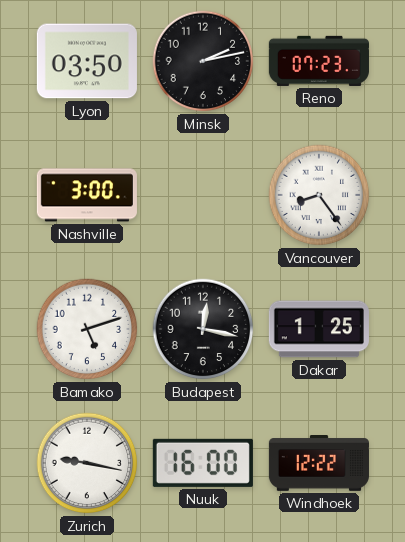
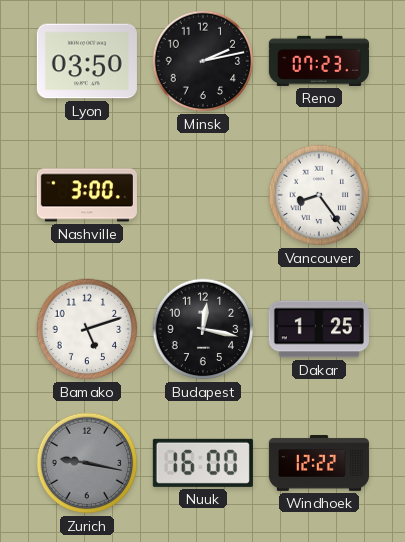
Zurich dial: white -> grey
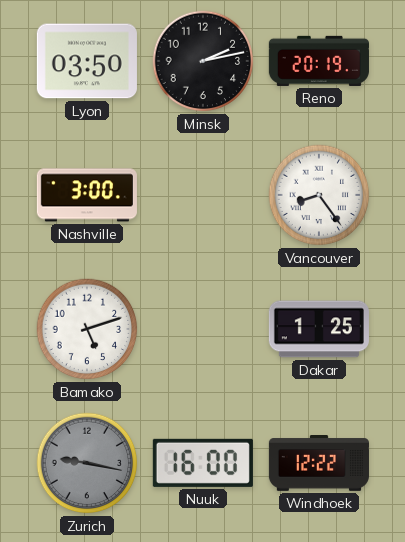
Reno: 07:23 -> 20:19
Budapest: 12:17 -> none
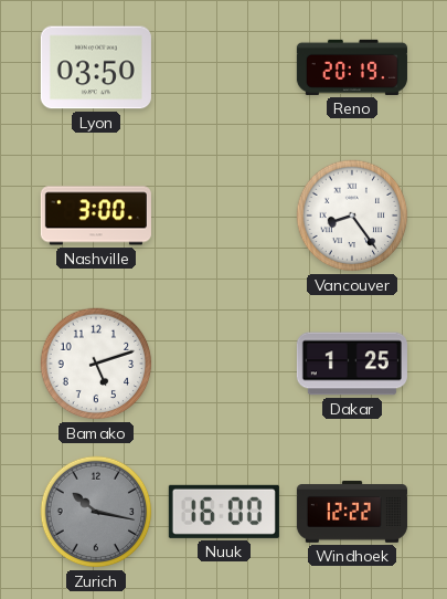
Minsk: 2:13 -> none
Zurich: 9:17 -> 10:17
